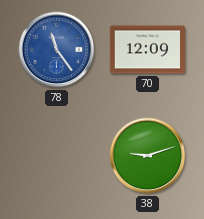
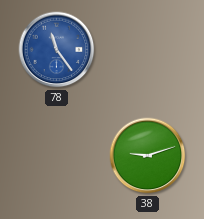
70: 12:09 -> none
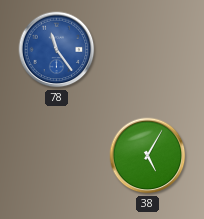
38: 9:12 -> 5:05
